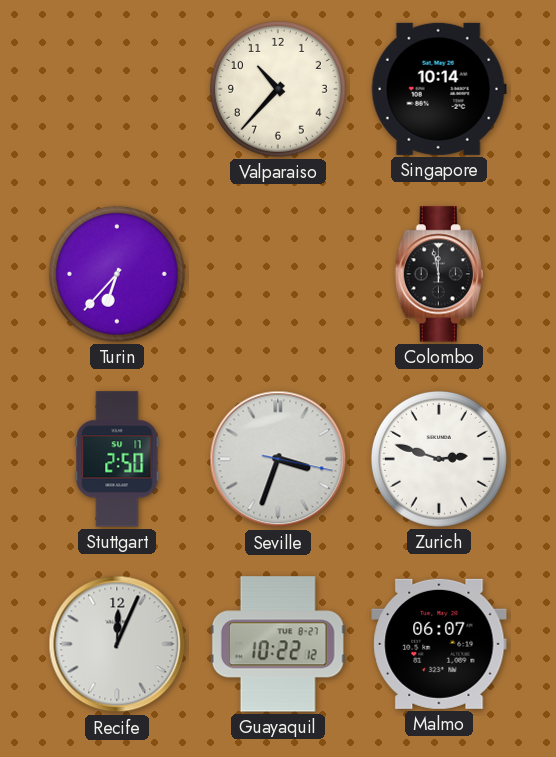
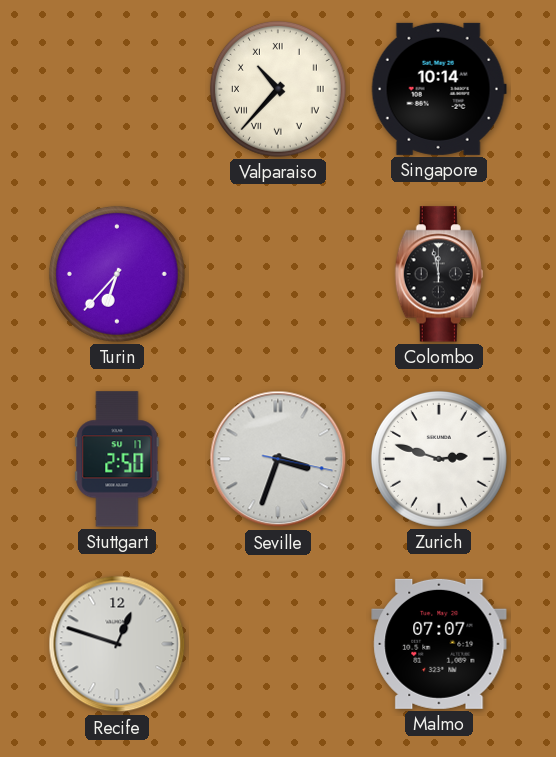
Valparaiso numerals: Arabic -> Roman
Recife: 12:04 -> 12:48
Guayaquil: 10:22 -> none
Malmo: 06:07 -> 07:07
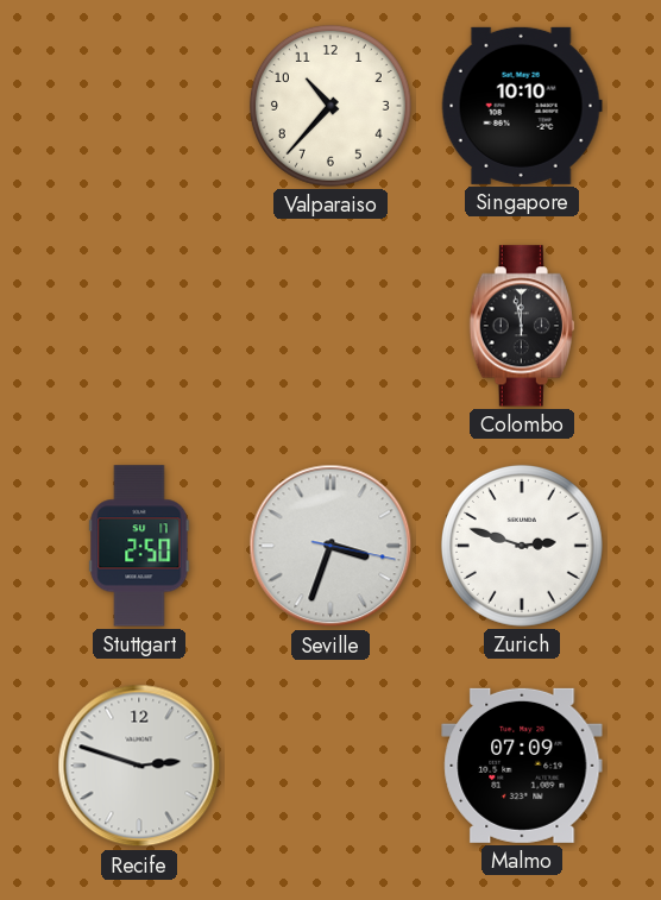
Valparaiso numerals: Roman -> Arabic
Singapore: 10:14 -> 10:10
Turin: 6:37 -> none
Recife: 12:48 -> 2:48
Malmo: 07:07 -> 07:09
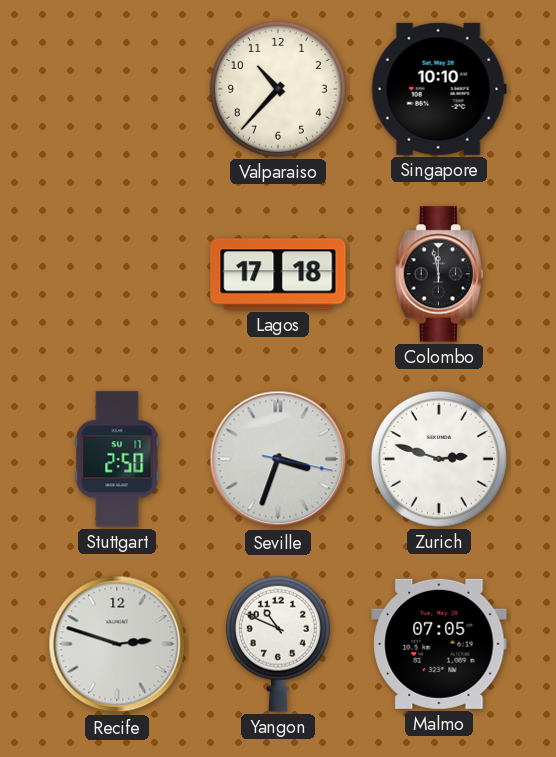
Lagos: none -> 17:18
Yangon: none -> 10:49
Malmo: 07:09 -> 07:05
